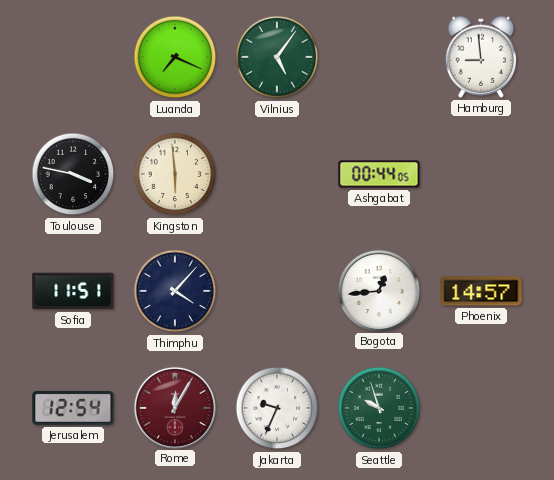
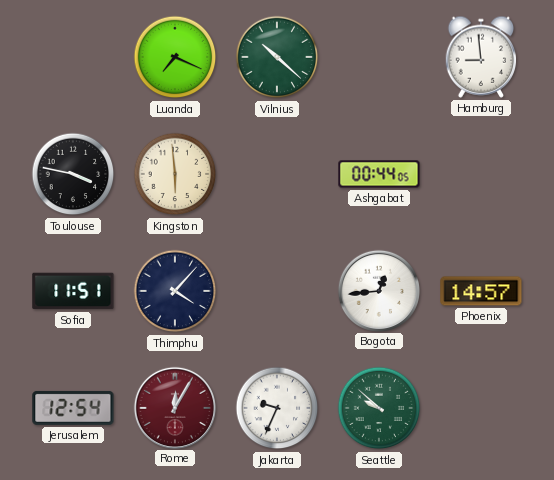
Vilnius: 5:06 -> 10:22
Seattle: 9:57 -> 9:52
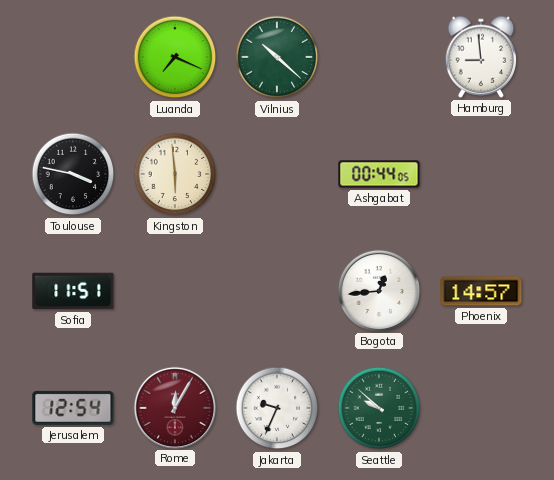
Thimphu: 4:07 -> none
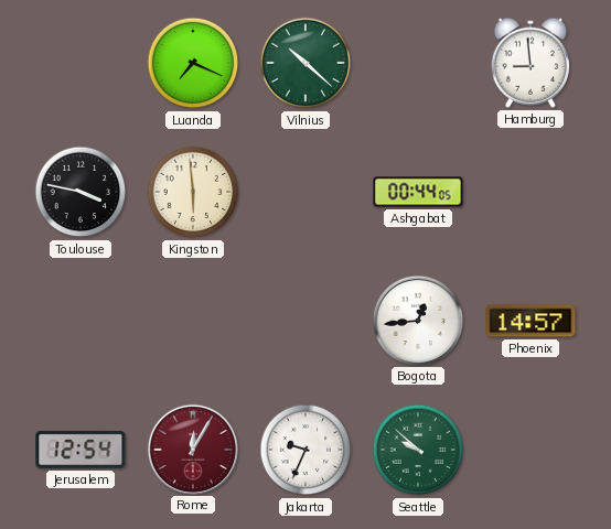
Sofia: 11:51 -> none
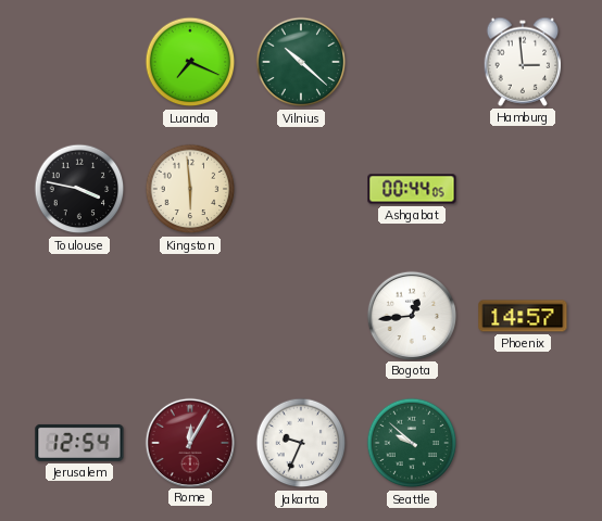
Hamburg: 8:59 -> 2:59
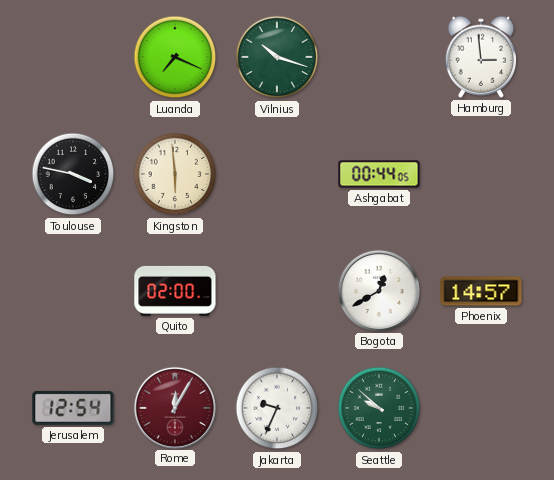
Vilnius: 10:22 -> 10:18
Quito: none -> 02:00
Bogota: 12:44 -> 12:40
